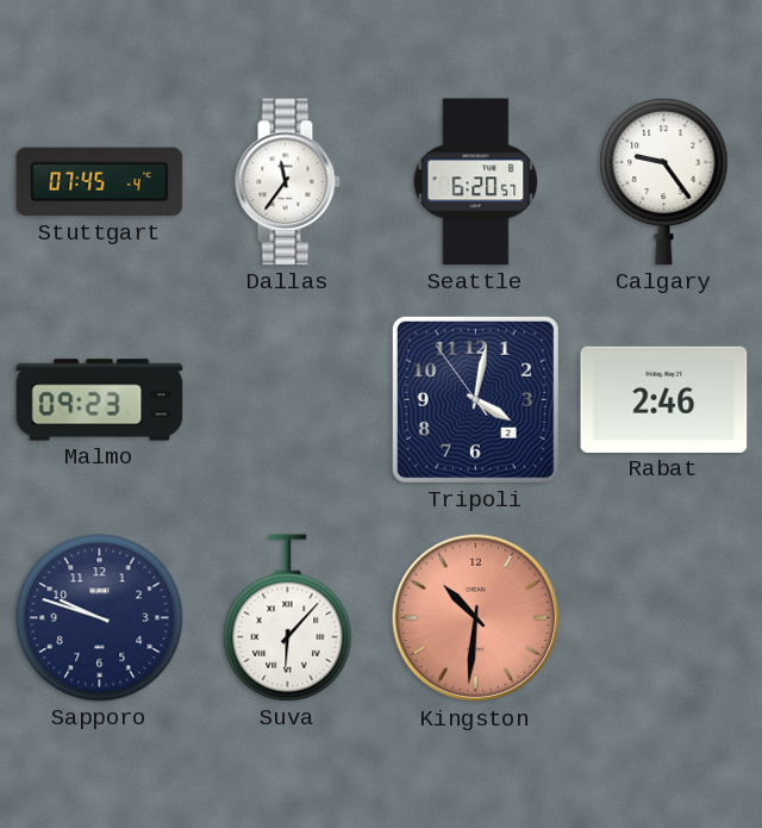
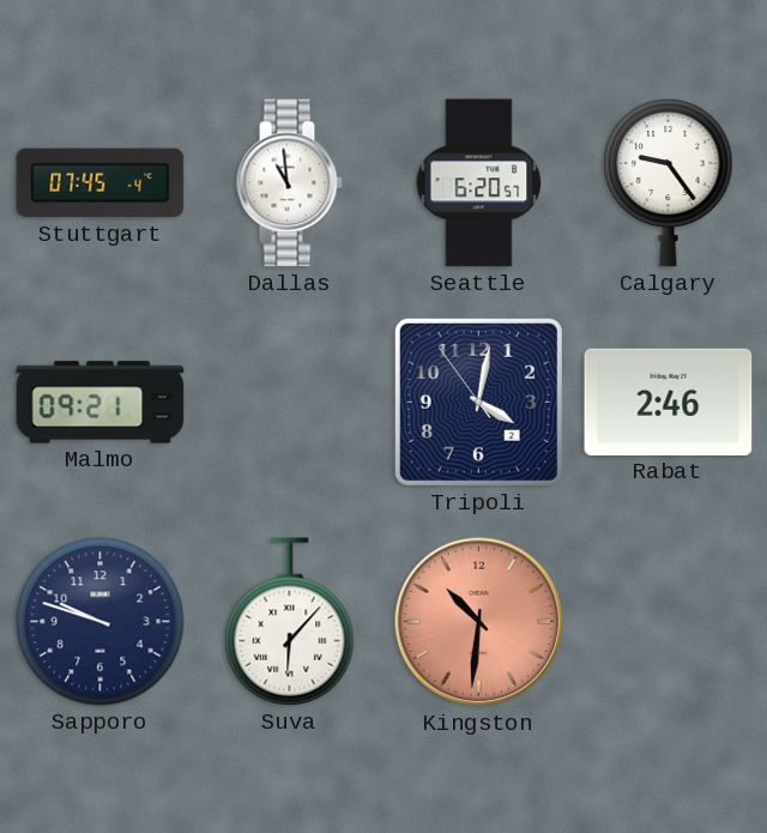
Dallas: 11:36 -> 10:59
Malmo: 09:23 -> 09:21
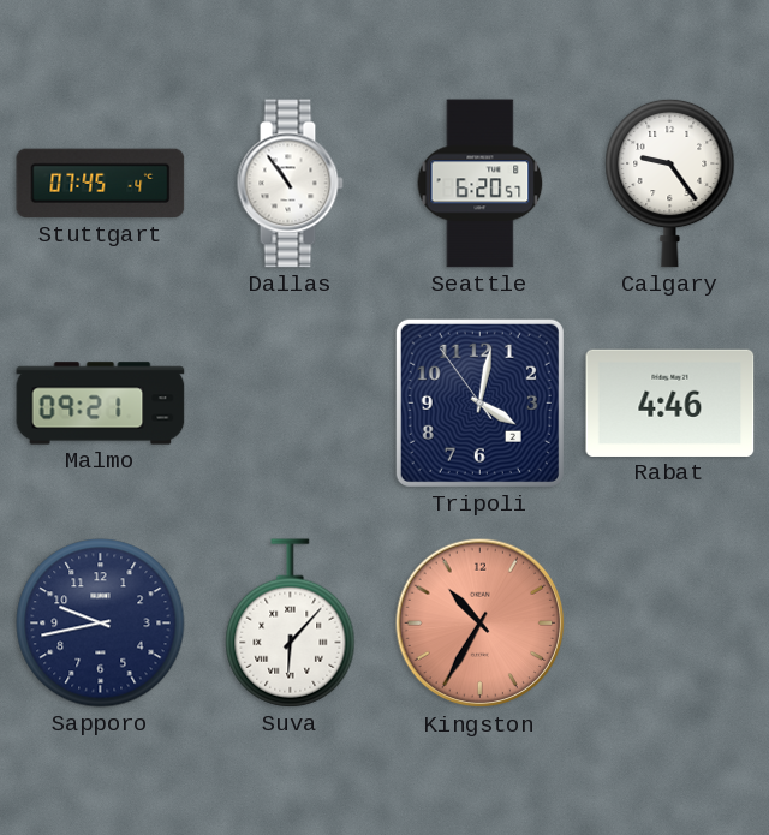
Dallas: 10:59 -> 10:54
Rabat: 2:46 -> 4:46
Sapporo: 9:48 -> 9:43
Kingston: 10:31 -> 10:35
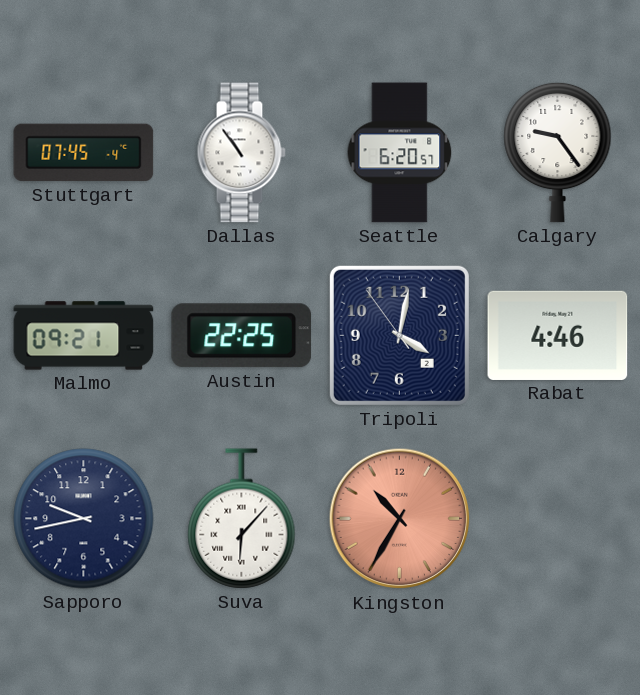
Austin: none -> 22:25
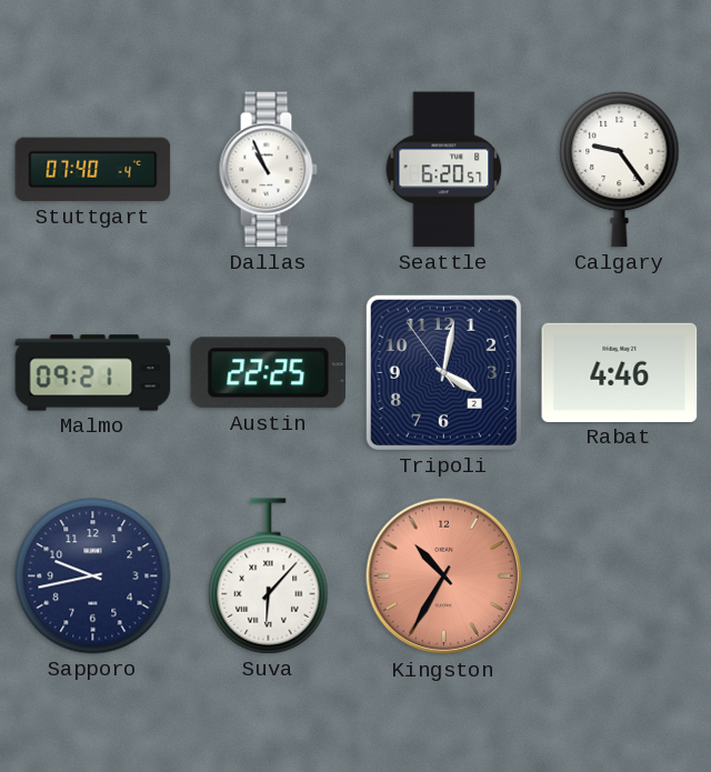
Stuttgart: 07:45 -> 07:40
Dallas: 10:54 -> 10:56
